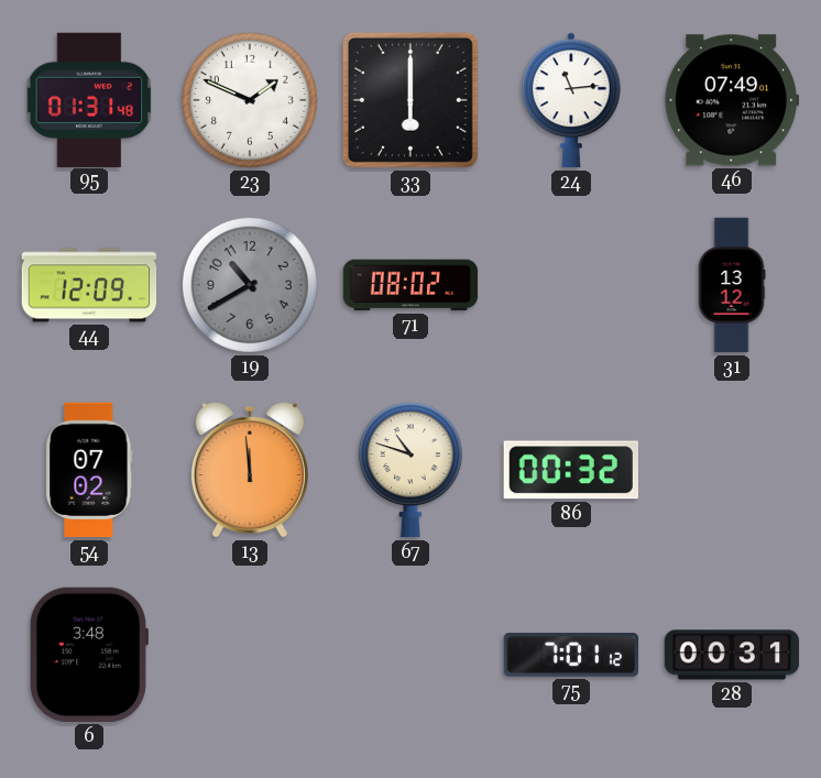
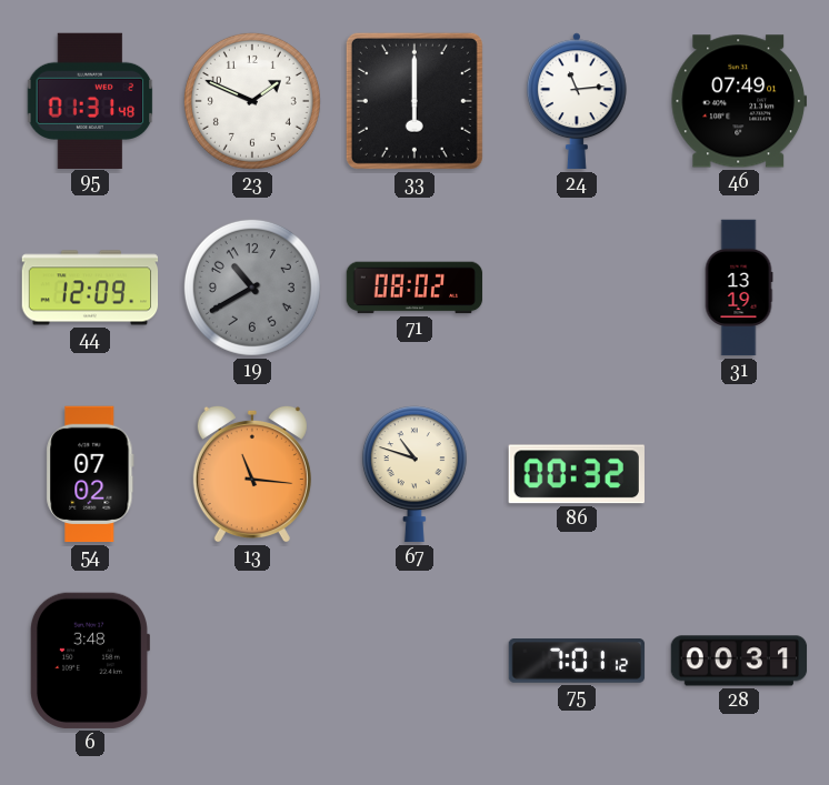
31: 13:12 -> 13:19
13: 11:59 -> 11:16
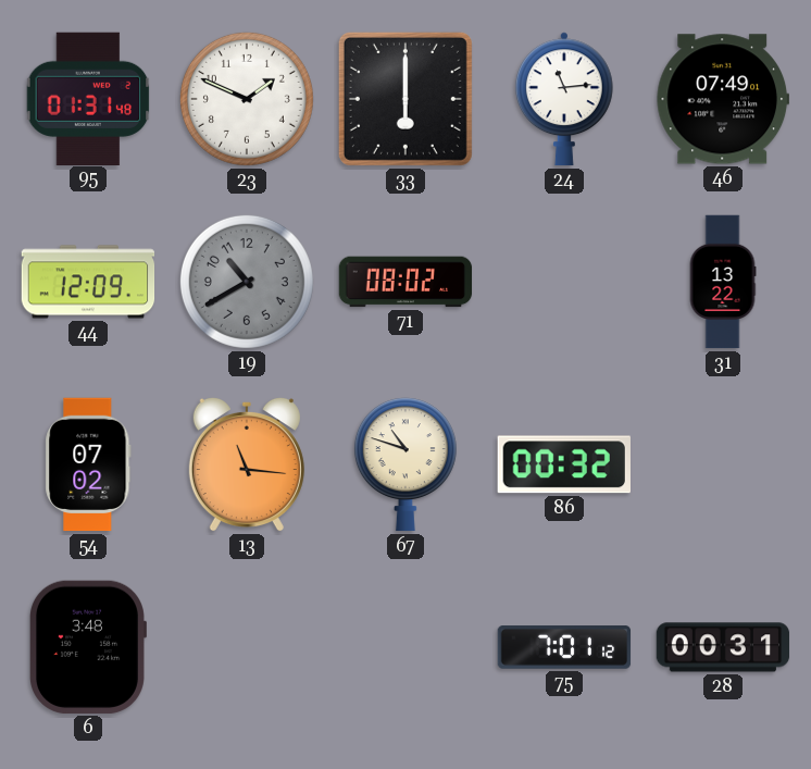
31: 13:19 -> 13:22
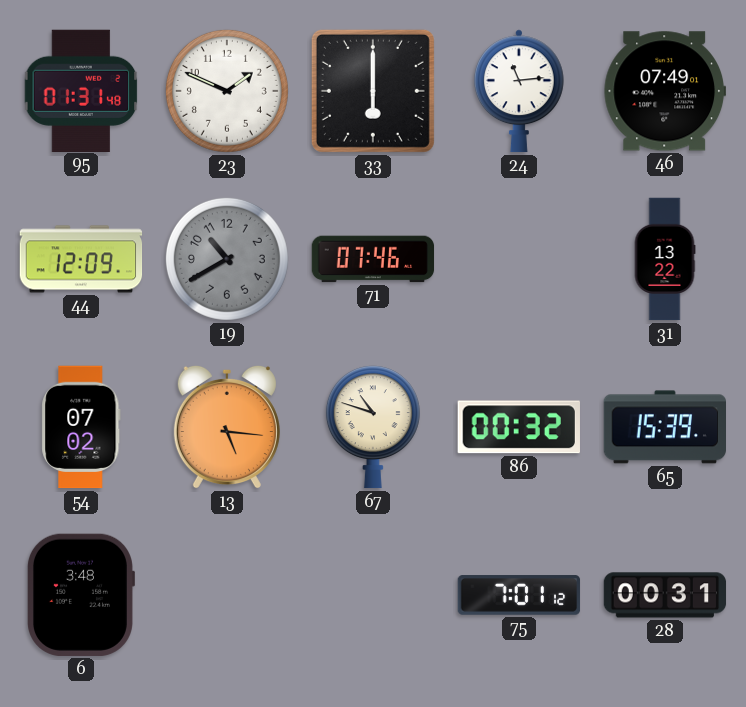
71: 08:02 -> 07:46
13: 11:16 -> 5:16
65: none -> 15:39
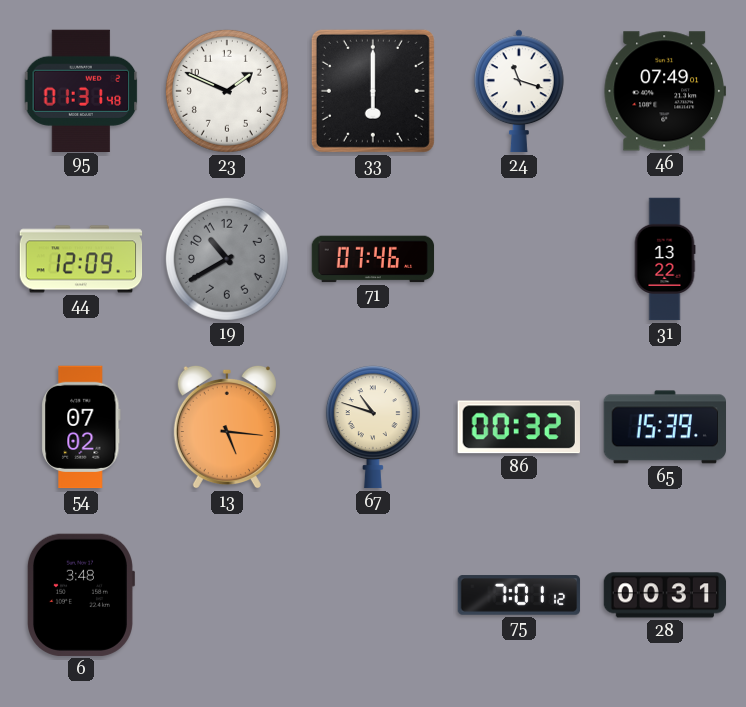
24: 11:14 -> 11:18
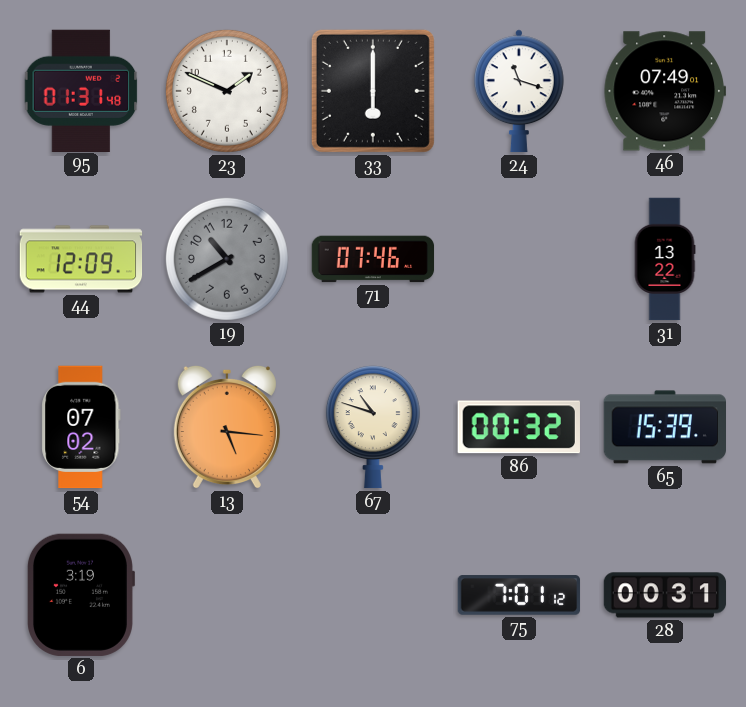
6: 3:48 -> 3:19
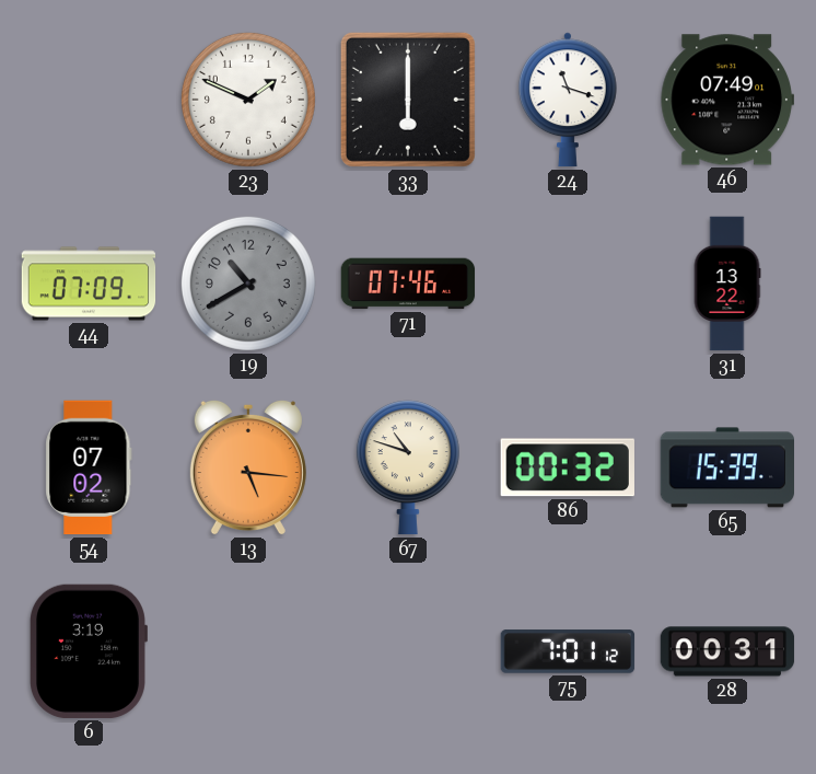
95: 01:31 -> none
44: 12:09 -> 07:09
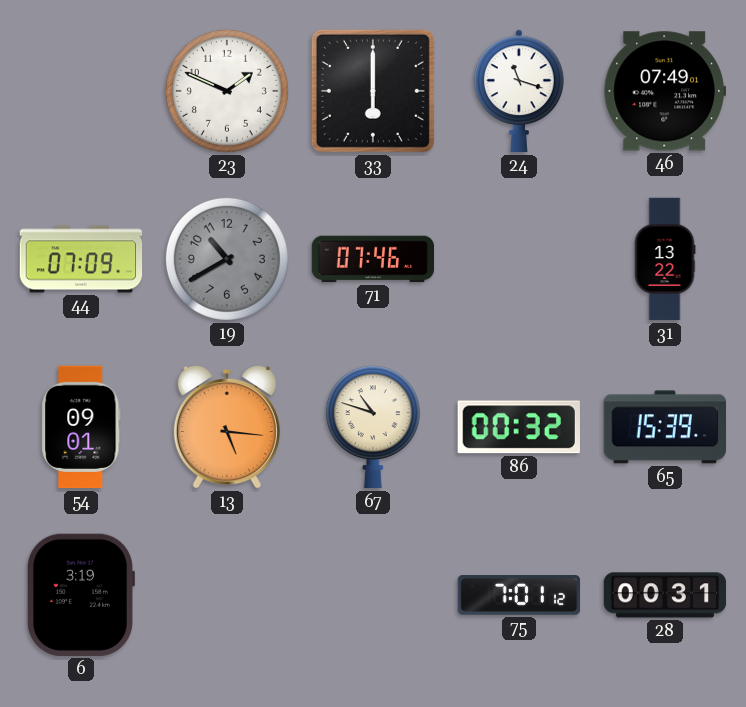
54: 07:02 -> 09:01
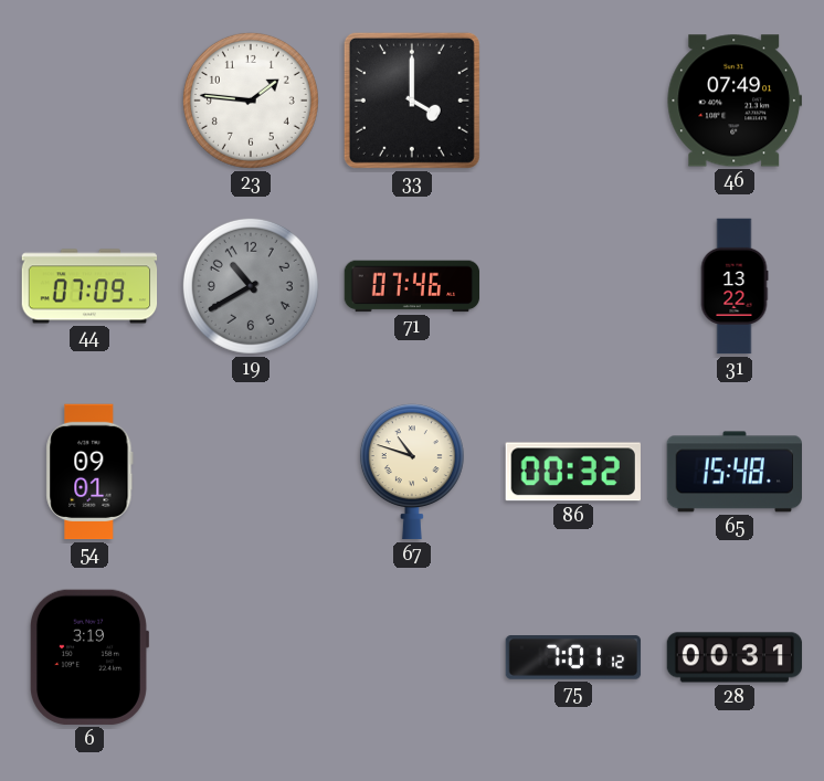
23: 1:49 -> 1:46
33: 6:00 -> 4:00
24: 11:18 -> none
13: 5:16 -> none
65: 15:39 -> 15:48
